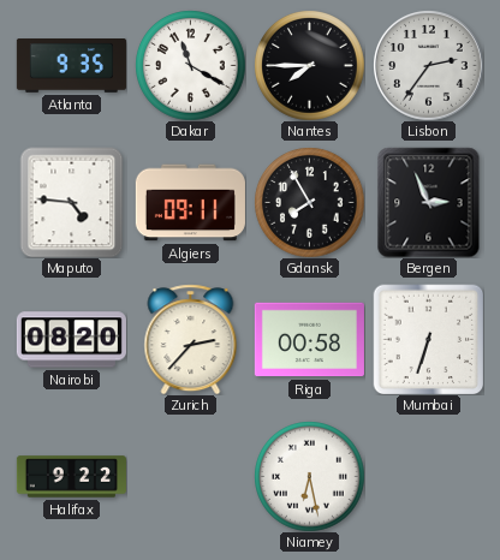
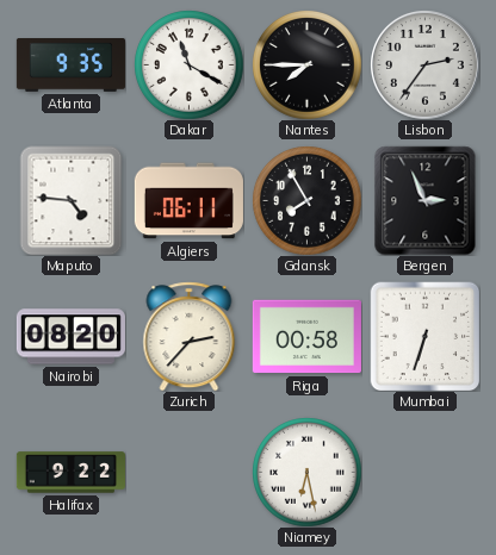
Algiers: 09:11 -> 06:11
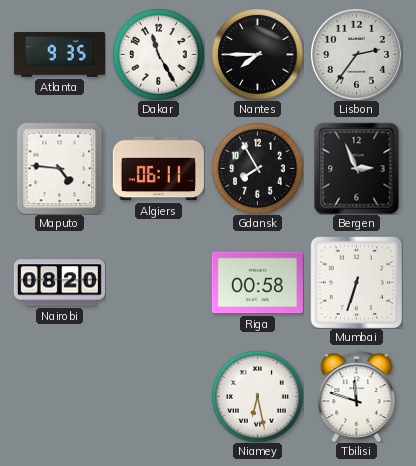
Dakar: 11:20 -> 11:25
Zurich: 2:37 -> none
Halifax: 9:22 -> none
Tbilisi: none -> 11:48
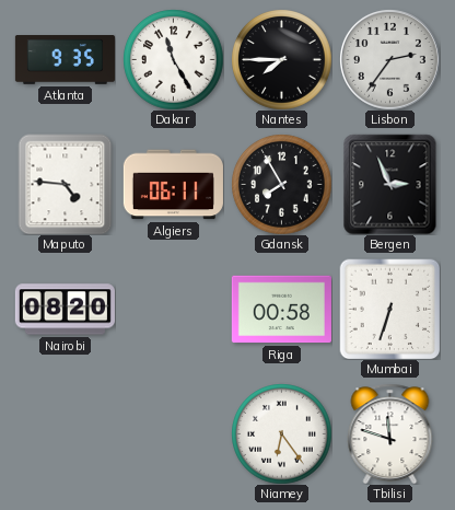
Niamey: 6:28 -> 6:24
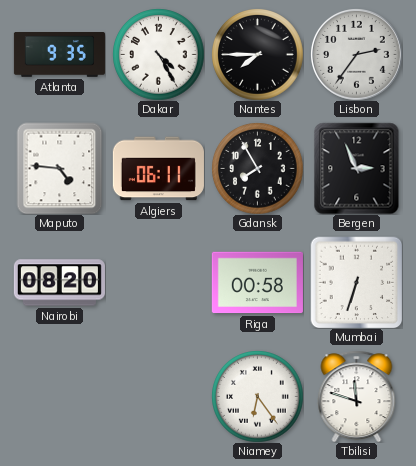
Dakar: 11:25 -> 4:25
